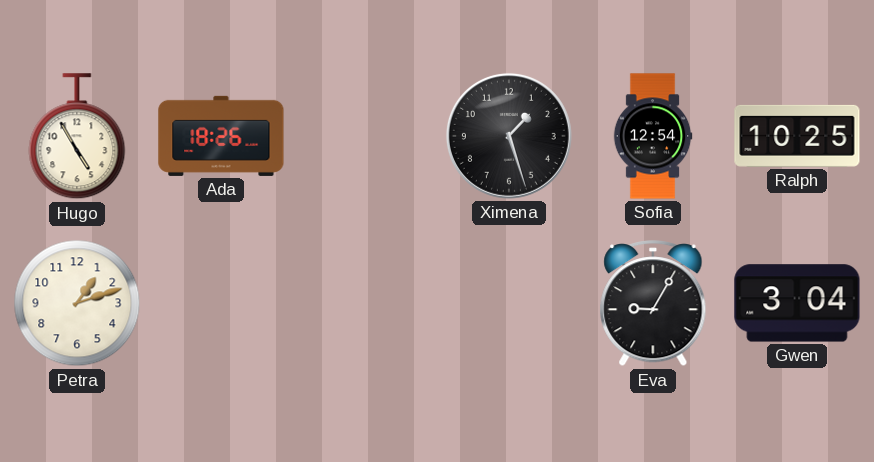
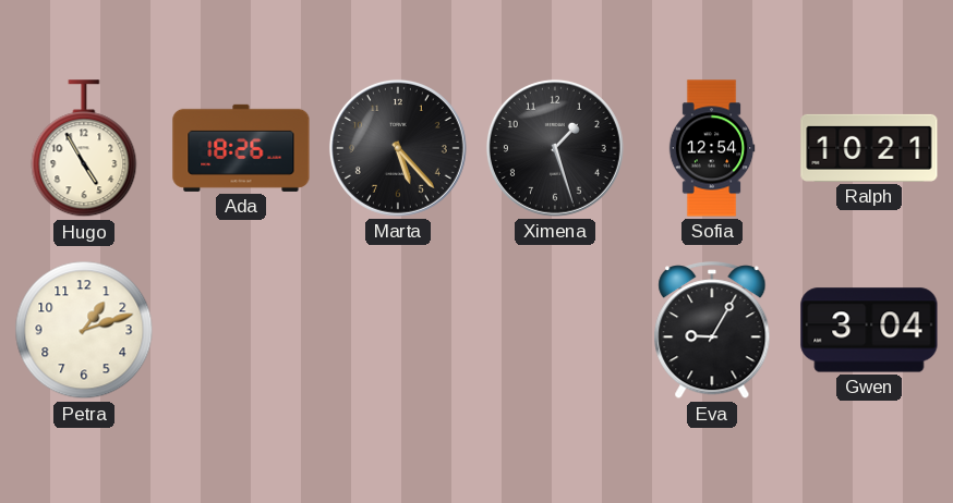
Marta: none -> 5:23
Ralph: 10:25 -> 10:21
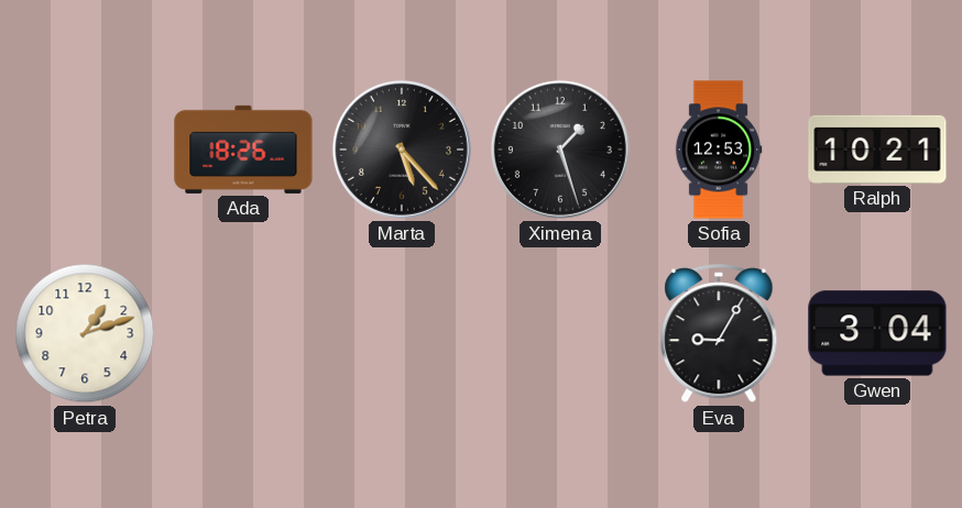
Hugo: 4:55 -> none
Sofia: 12:54 -> 12:53
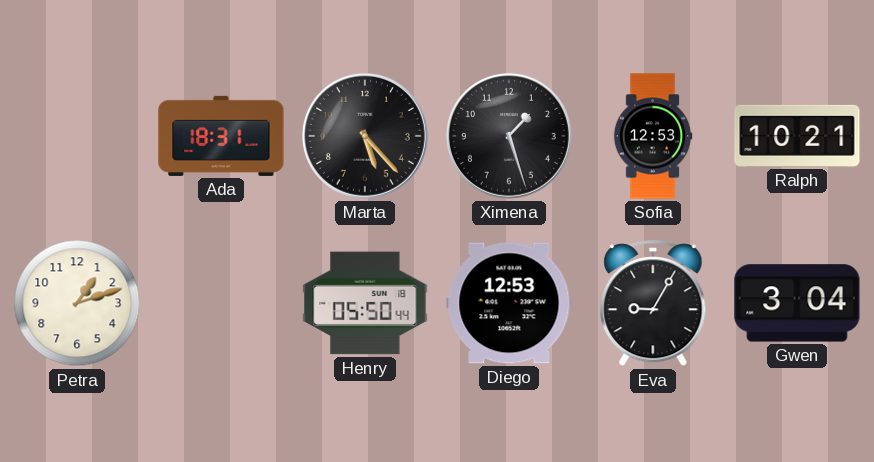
Ada: 18:26 -> 18:31
Henry: none -> 05:50
Diego: none -> 12:53
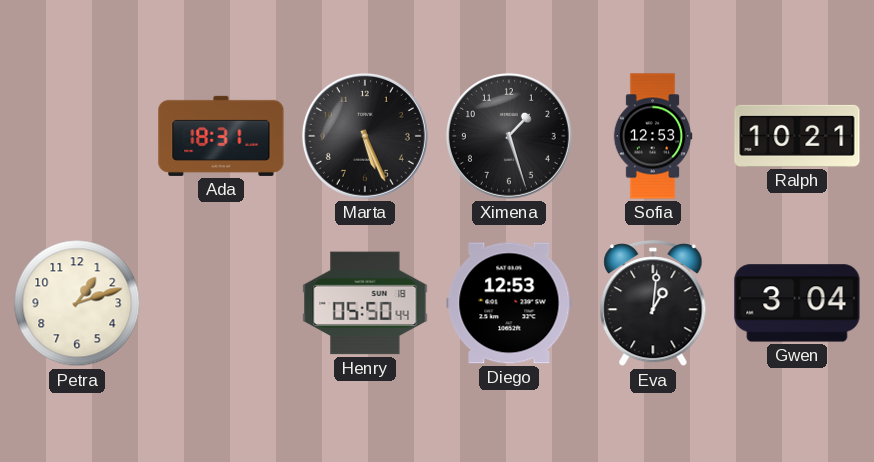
Marta: 5:23 -> 5:26
Eva: 9:05 -> 1:01
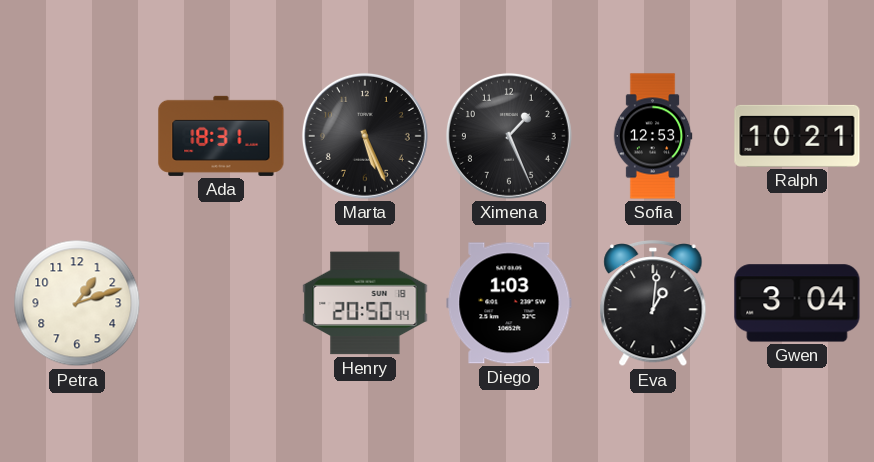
Ximena: 1:27 -> 1:26
Henry: 05:50 -> 20:50
Diego: 12:53 -> 1:03
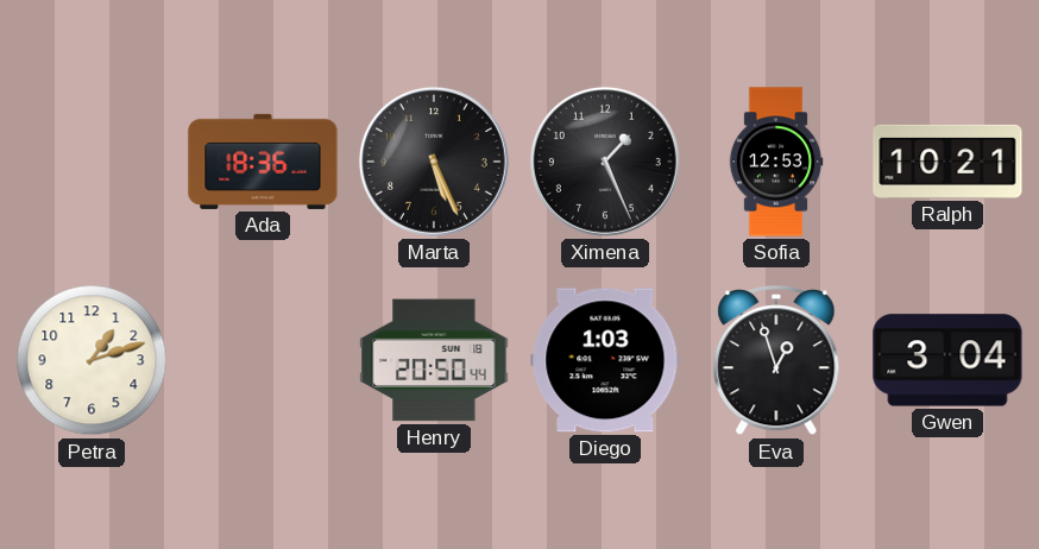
Ada: 18:31 -> 18:36
Eva: 1:01 -> 12:57
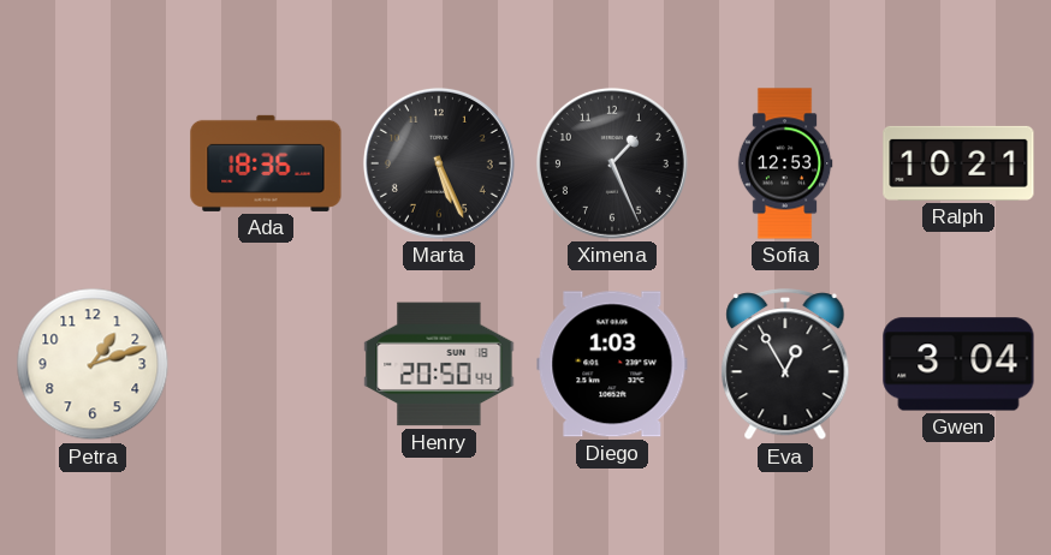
Eva: 12:57 -> 12:55
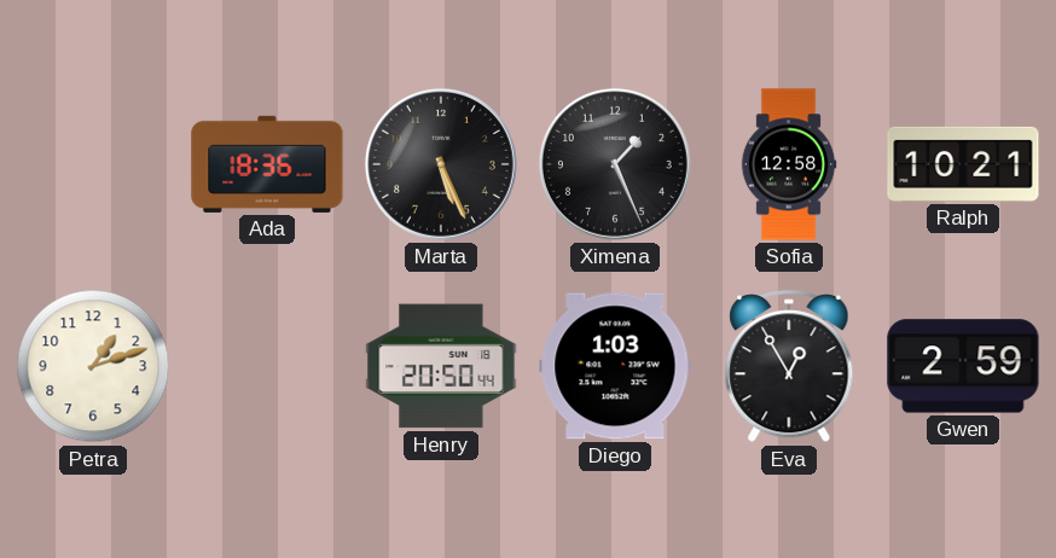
Sofia: 12:53 -> 12:58
Gwen: 3:04 -> 2:59
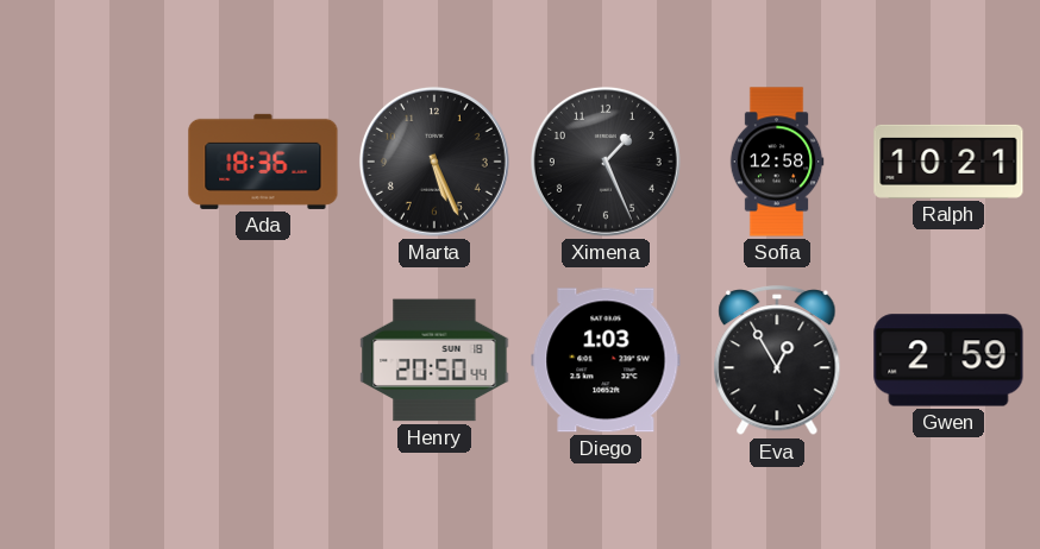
Petra: 1:12 -> none
